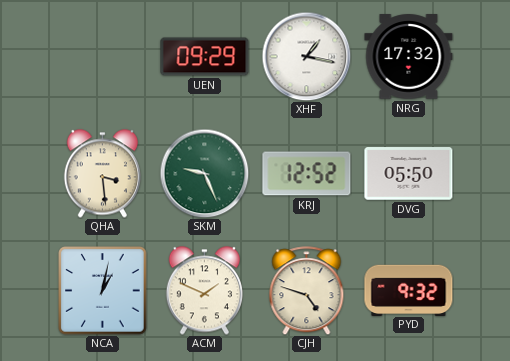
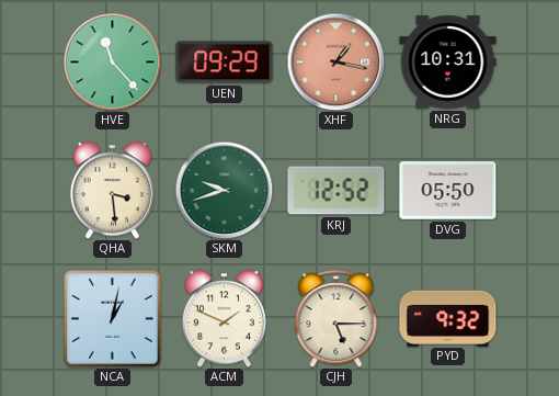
HVE: none -> 11:23
XHF dial: white -> salmon
NRG: 17:32 -> 10:31
SKM: 9:26 -> 9:42
CJH: 4:48 -> 5:15
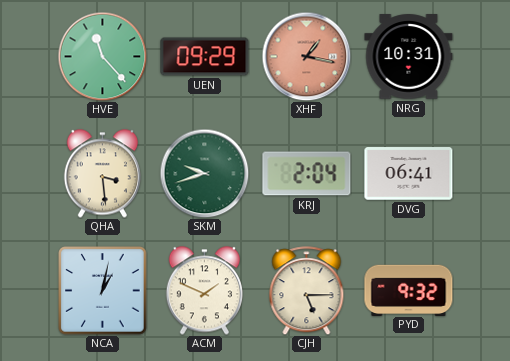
KRJ: 12:52 -> 2:04
DVG: 05:50 -> 06:41
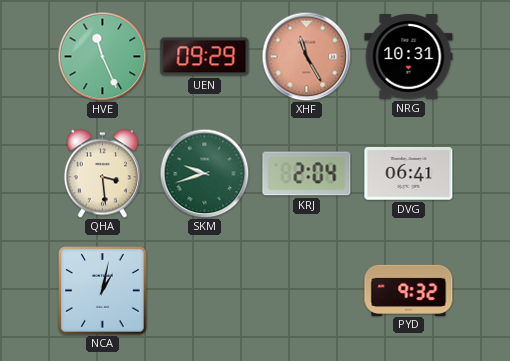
HVE: 11:23 -> 11:26
XHF: 1:17 -> 11:25
ACM: 1:49 -> none
CJH: 5:15 -> none
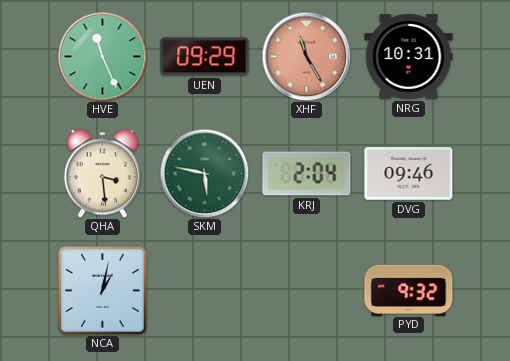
SKM: 9:42 -> 5:47
DVG: 06:41 -> 09:46
